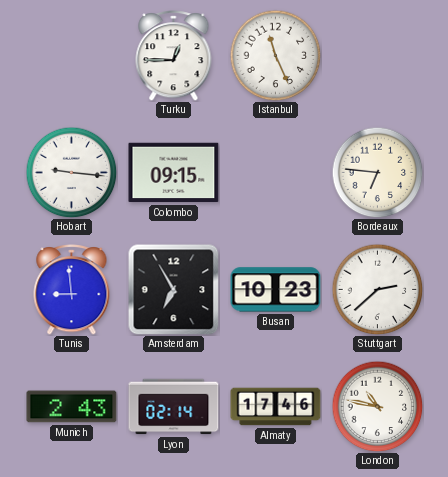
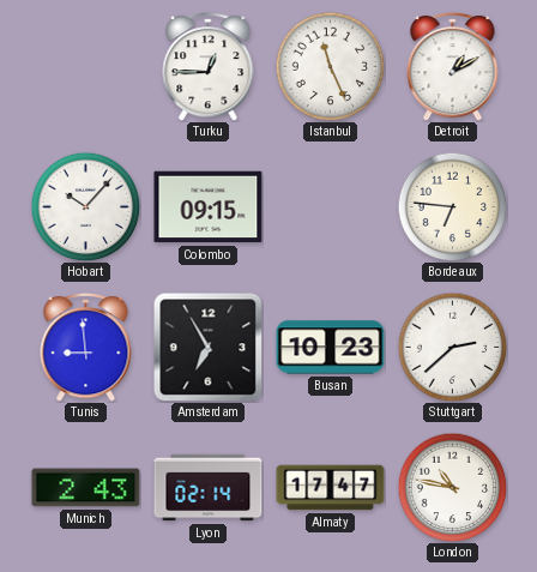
Detroit: none -> 1:10
Hobart: 9:16 -> 10:07
Almaty: 17:46 -> 17:47
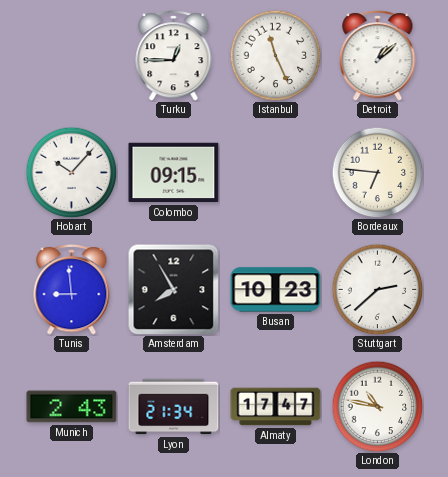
Detroit: 1:10 -> 1:08
Amsterdam: 6:55 -> 7:55
Lyon: 02:14 -> 21:34
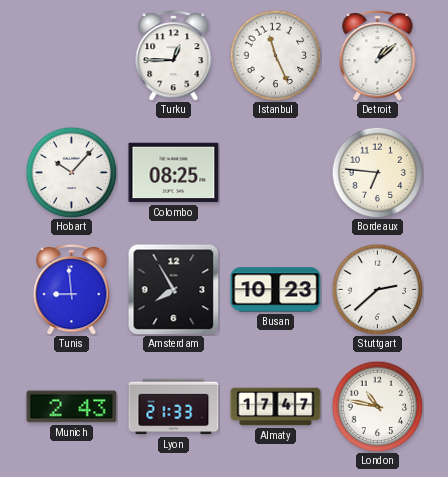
Colombo: 09:15 -> 08:25
Lyon: 21:34 -> 21:33
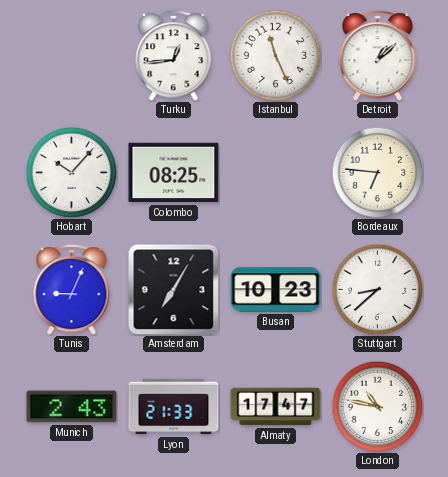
Turku: 12:45 -> 12:44
Tunis: 8:59 -> 9:04
Amsterdam: 7:55 -> 7:05
Stuttgart: 2:38 -> 8:38
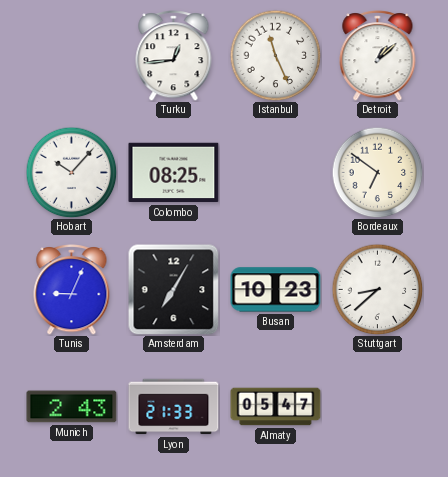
Bordeaux: 6:46 -> 6:51
Almaty: 17:47 -> 05:47
London: 10:47 -> none
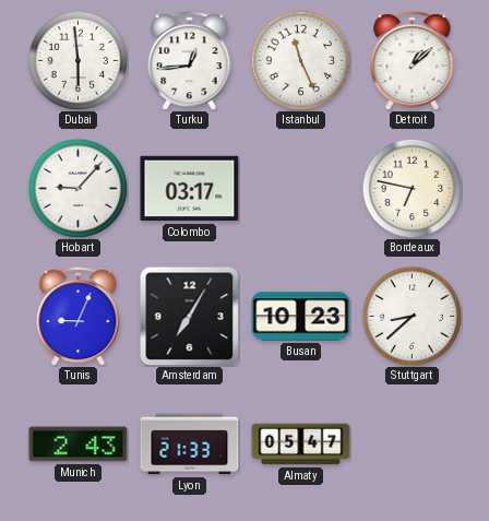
Dubai: none -> 5:59
Hobart: 10:07 -> 9:07
Colombo: 08:25 -> 03:17
Bordeaux: 6:51 -> 6:47
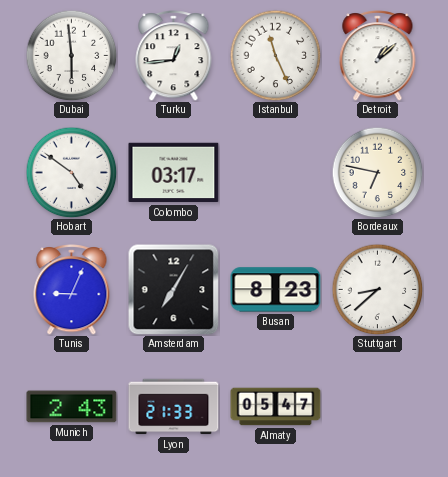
Hobart: 9:07 -> 4:51
Busan: 10:23 -> 8:23
